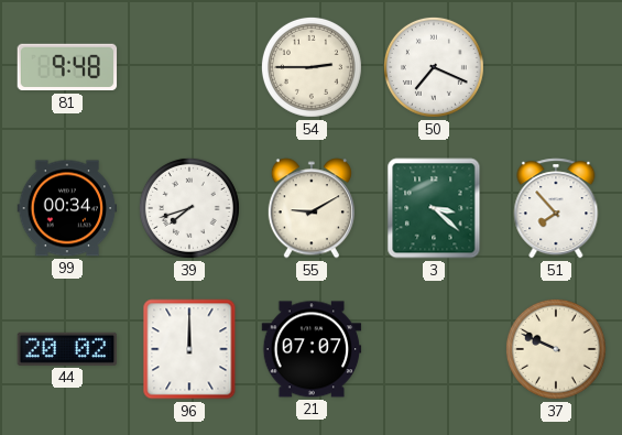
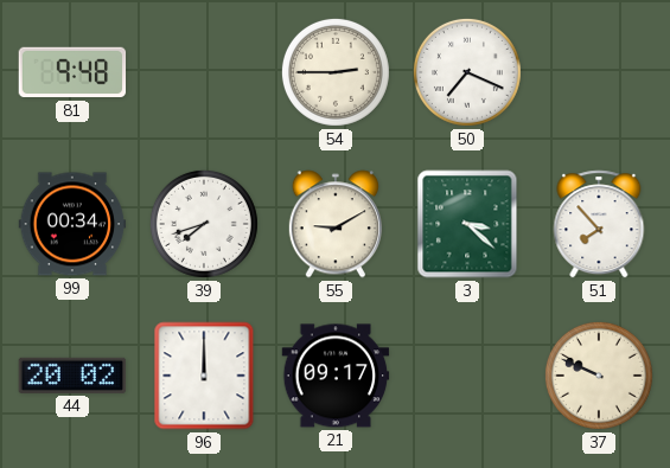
21: 07:07 -> 09:17
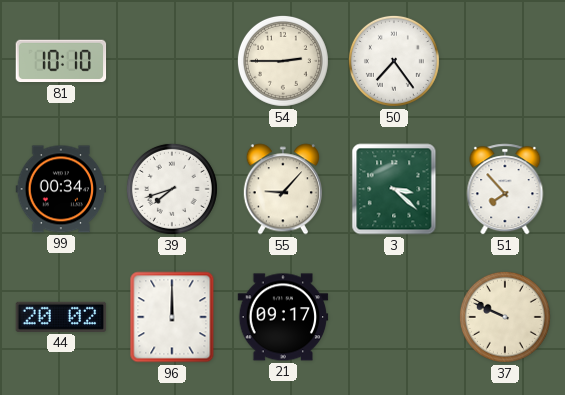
81: 9:48 -> 10:10
50: 7:19 -> 7:24
55: 9:10 -> 9:07
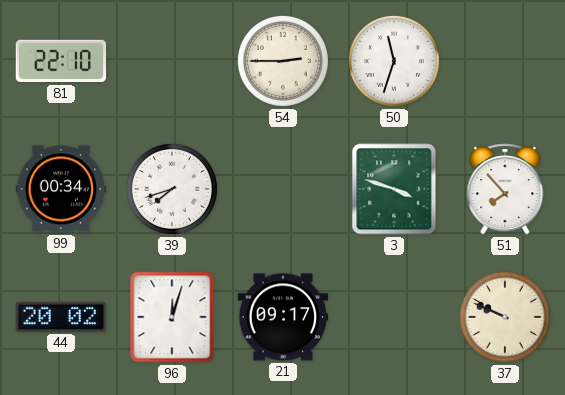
81: 10:10 -> 22:10
50: 7:24 -> 11:33
55: 9:07 -> none
3: 3:22 -> 3:48
96: 12:00 -> 12:03
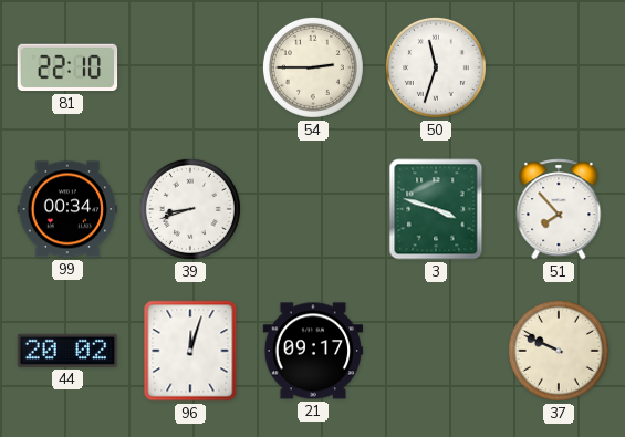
39: 7:42 -> 8:42
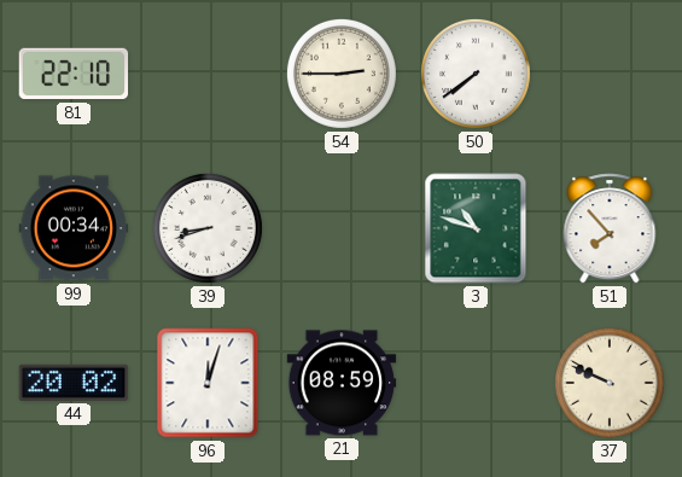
50: 11:33 -> 7:39
3: 3:48 -> 10:48
21: 09:17 -> 08:59
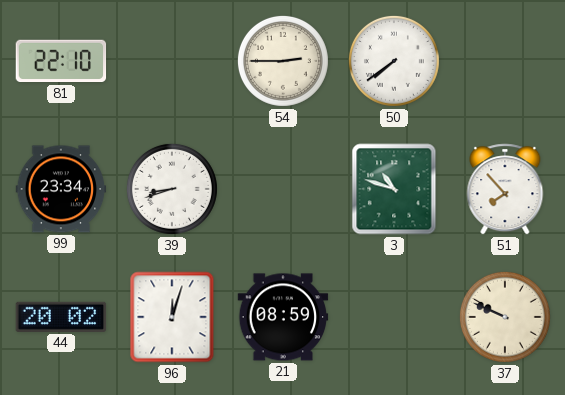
99: 00:34 -> 23:34
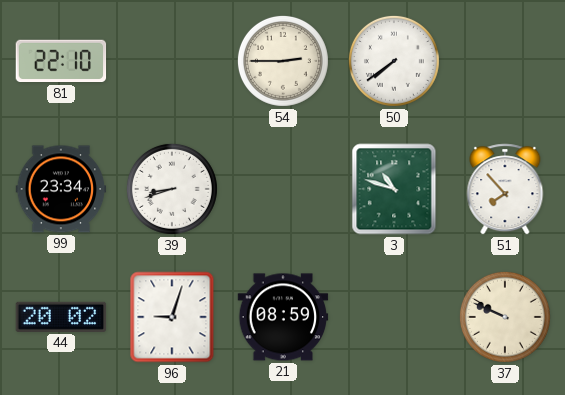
96: 12:03 -> 9:03
